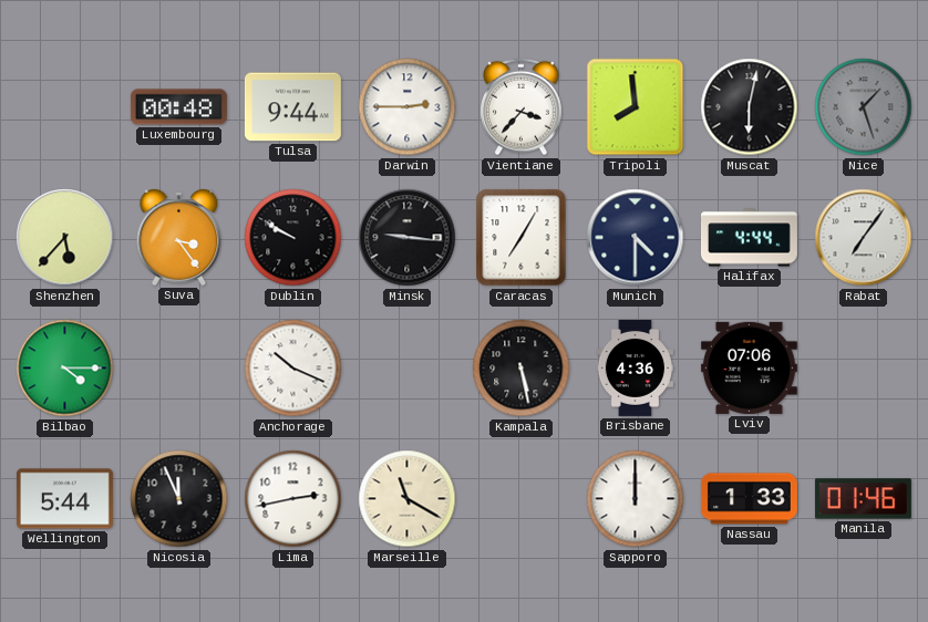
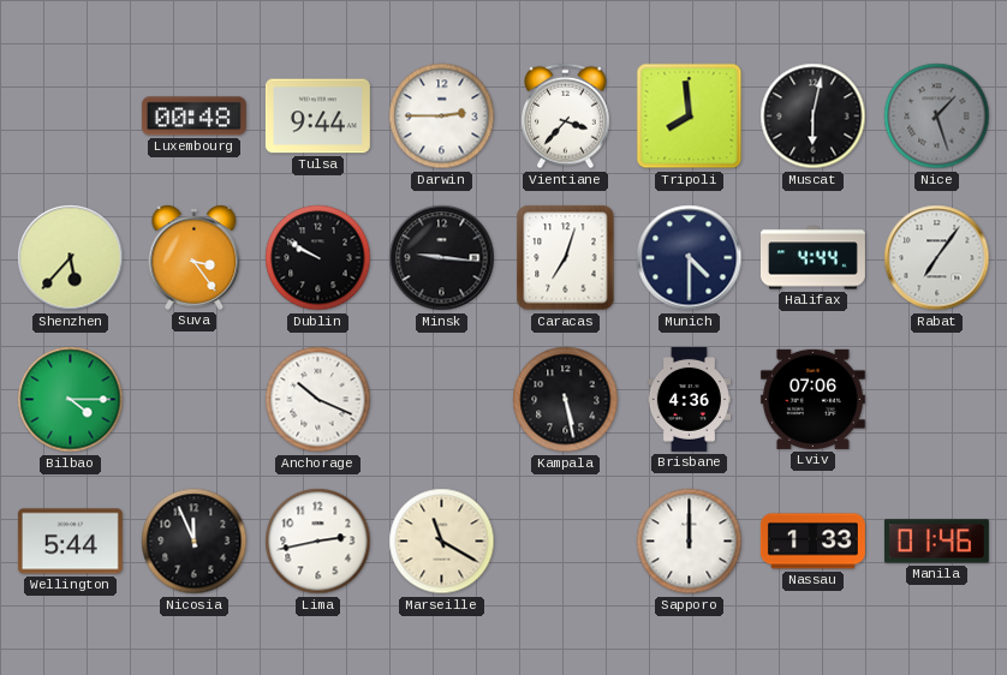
Caracas: 7:05 -> 7:03
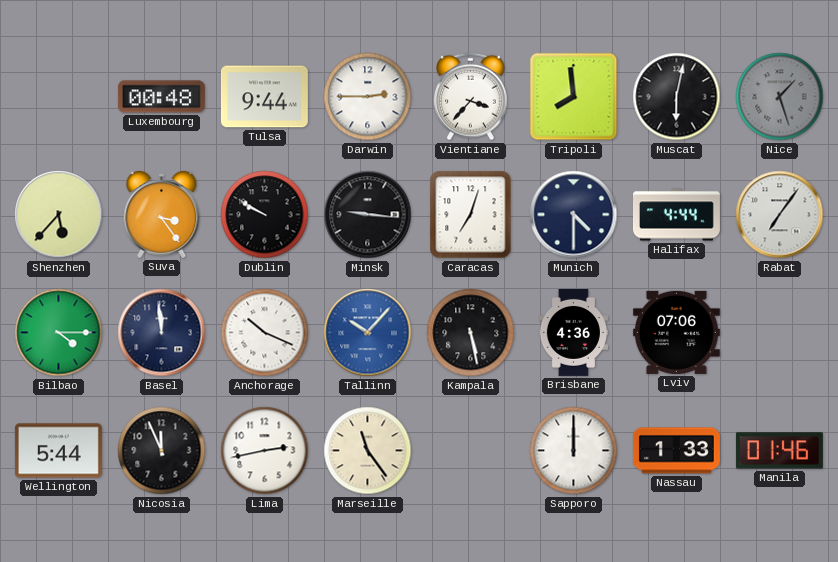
Basel: none -> 11:59
Tallinn: none -> 10:07
Marseille: 11:20 -> 11:24
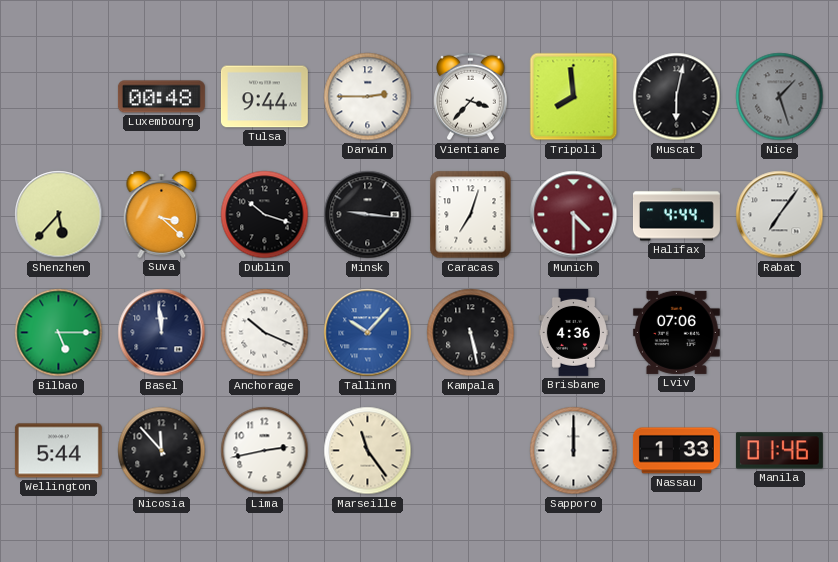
Suva: 3:24 -> 3:22
Dublin: 9:50 -> 10:18
Munich dial: navy -> burgundy
Bilbao: 4:15 -> 5:15
Nicosia: 11:56 -> 11:53
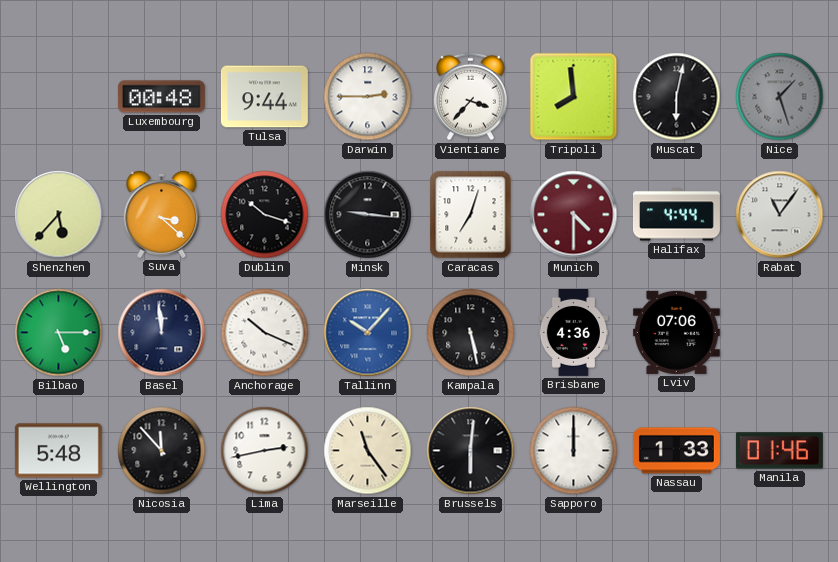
Rabat: 7:06 -> 11:06
Wellington: 5:44 -> 5:48
Brussels: none -> 6:01
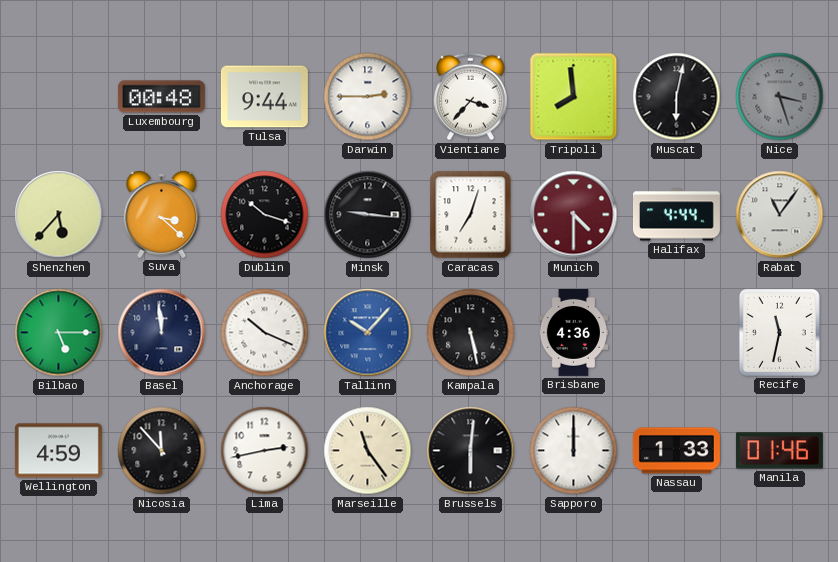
Nice: 1:27 -> 3:27
Lviv: 07:06 -> none
Recife: none -> 11:32
Wellington: 5:48 -> 4:59
